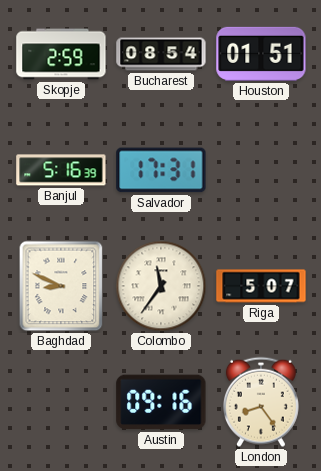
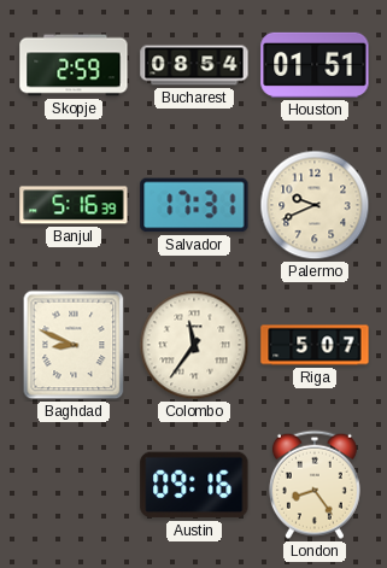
Palermo: none -> 9:41
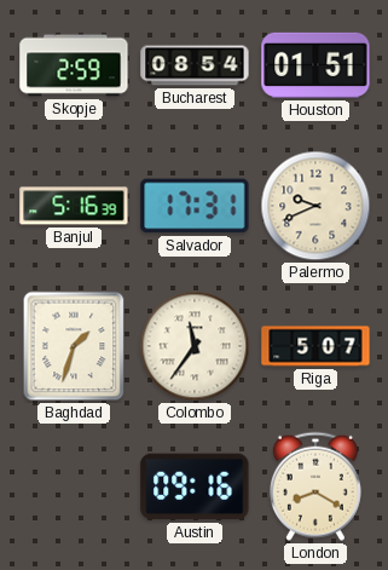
Baghdad: 8:49 -> 1:33
London: 8:24 -> 8:20
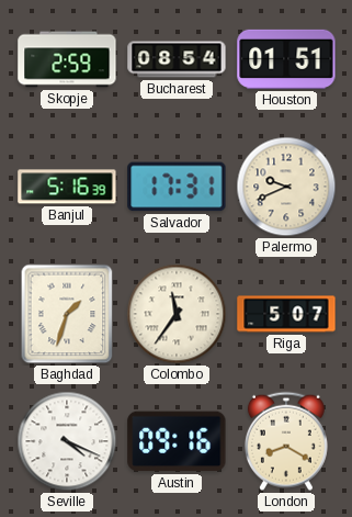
Seville: none -> 4:19
